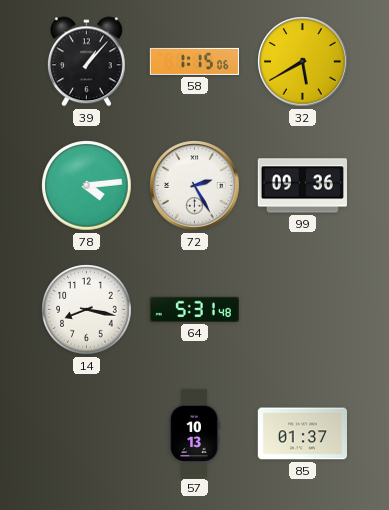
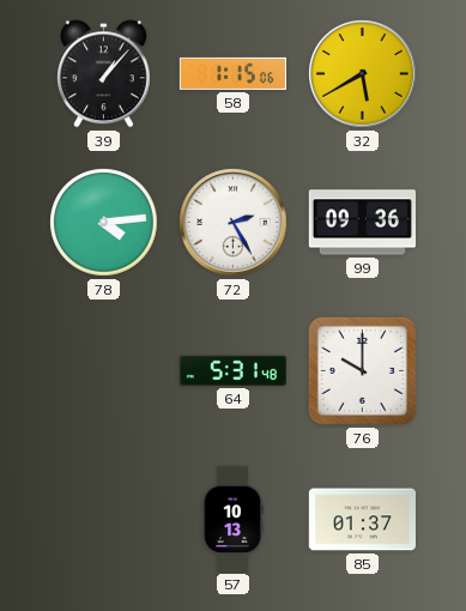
14: 8:17 -> none
76: none -> 10:00
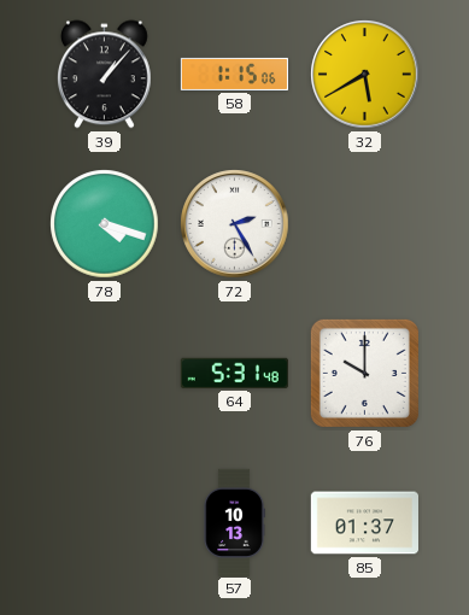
78: 4:14 -> 4:18
99: 09:36 -> none
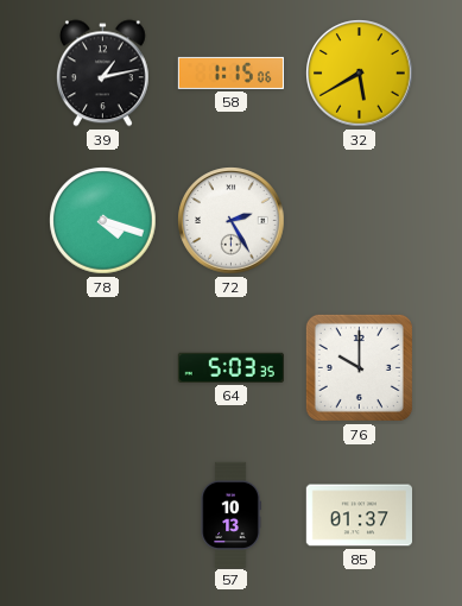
39: 1:07 -> 1:13
64: 5:31 -> 5:03
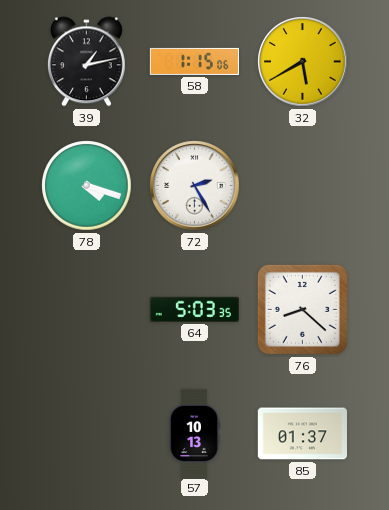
76: 10:00 -> 8:22
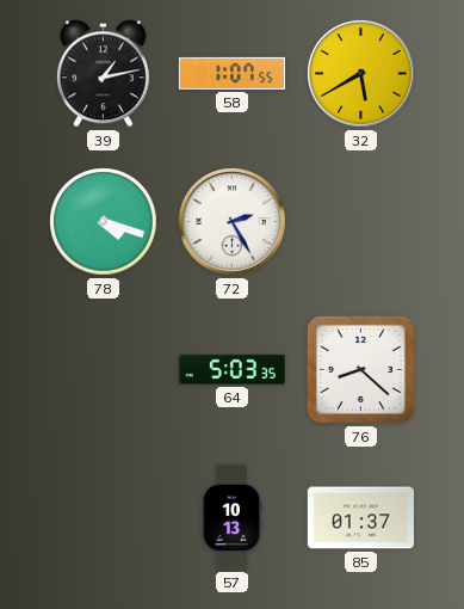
58: 1:15 -> 1:07
